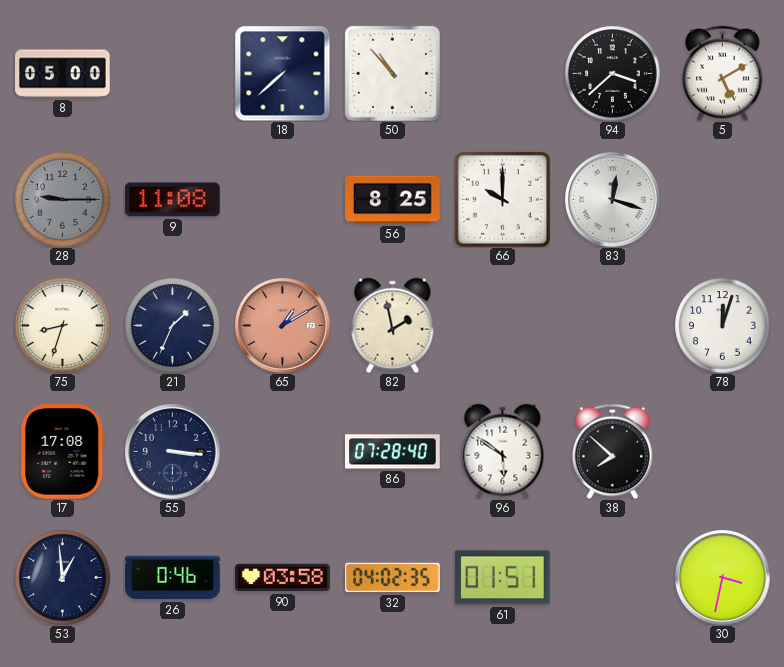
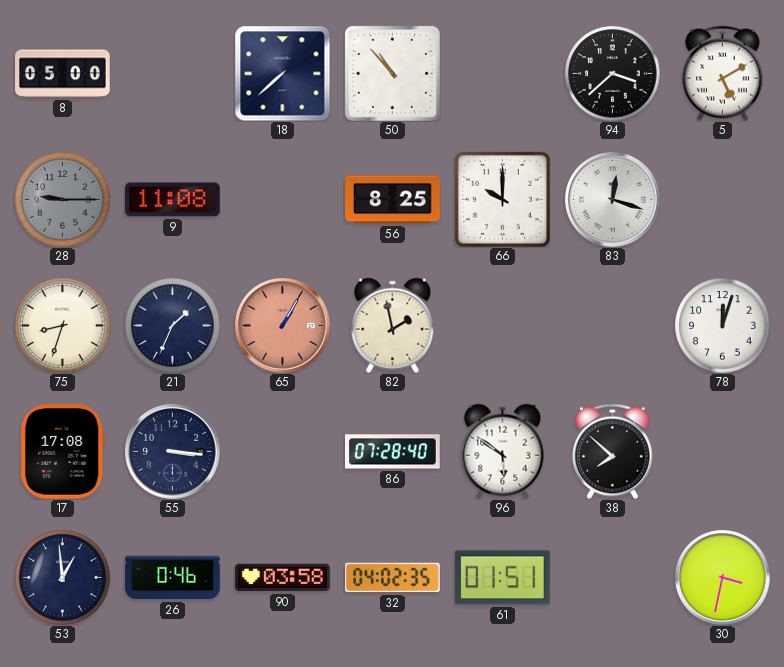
65: 1:10 -> 1:05
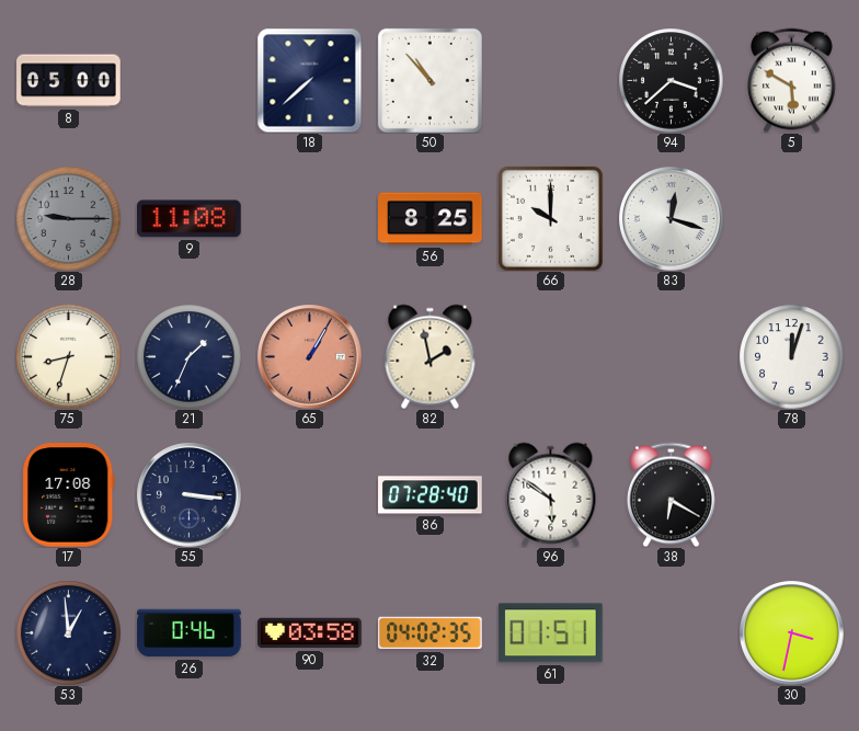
5: 5:10 -> 5:50
38: 7:52 -> 6:20
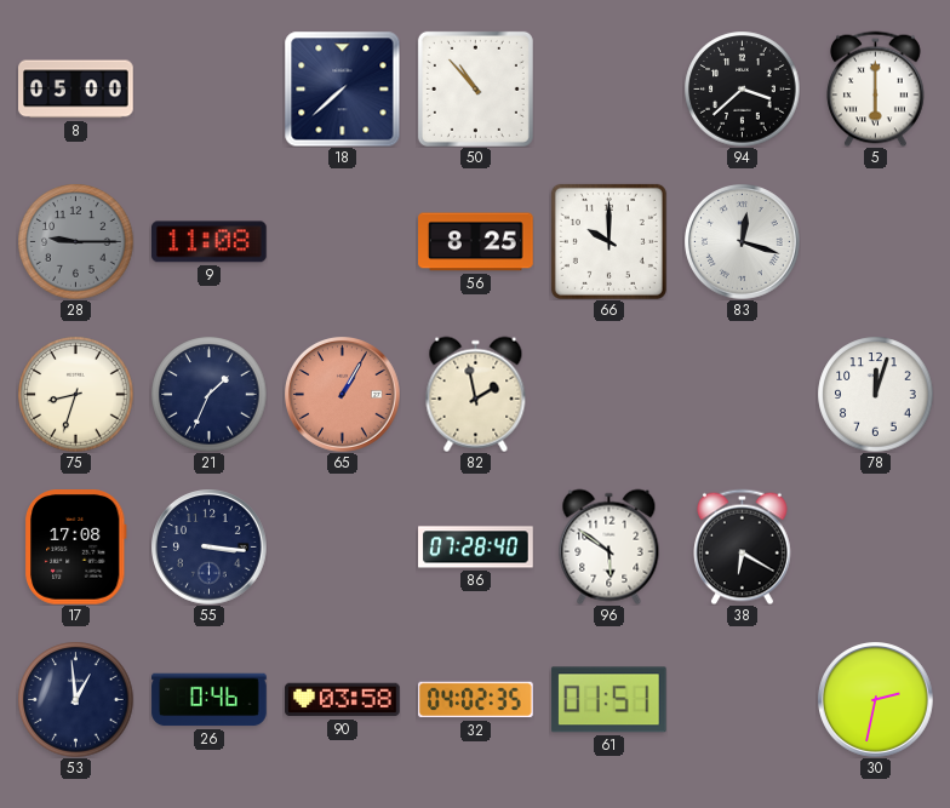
5: 5:50 -> 6:00
30: 3:32 -> 2:32
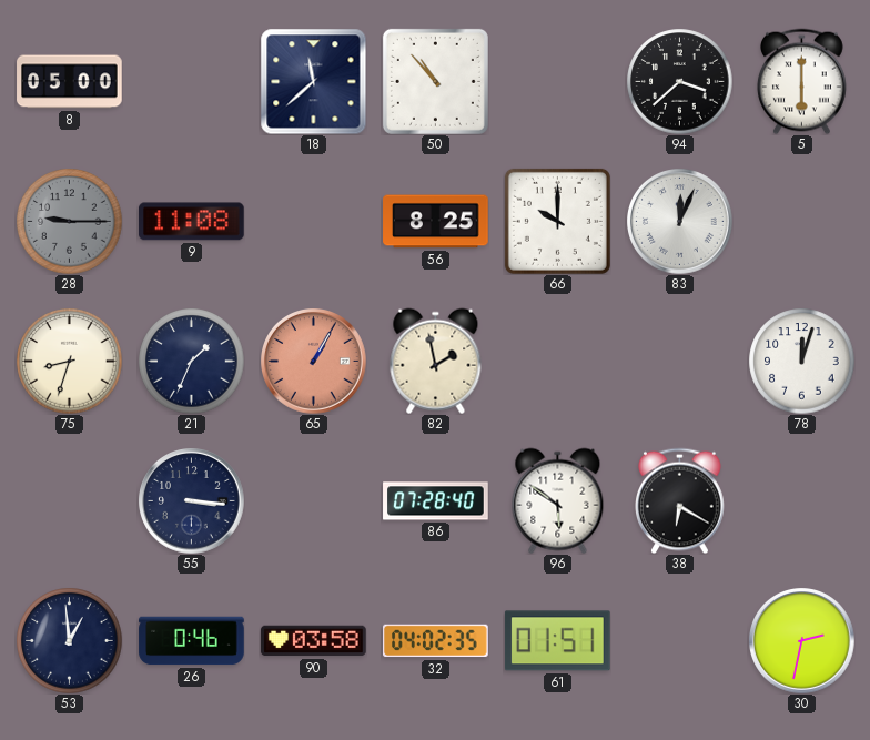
18: 7:38 -> 11:38
83: 12:18 -> 12:04
17: 17:08 -> none
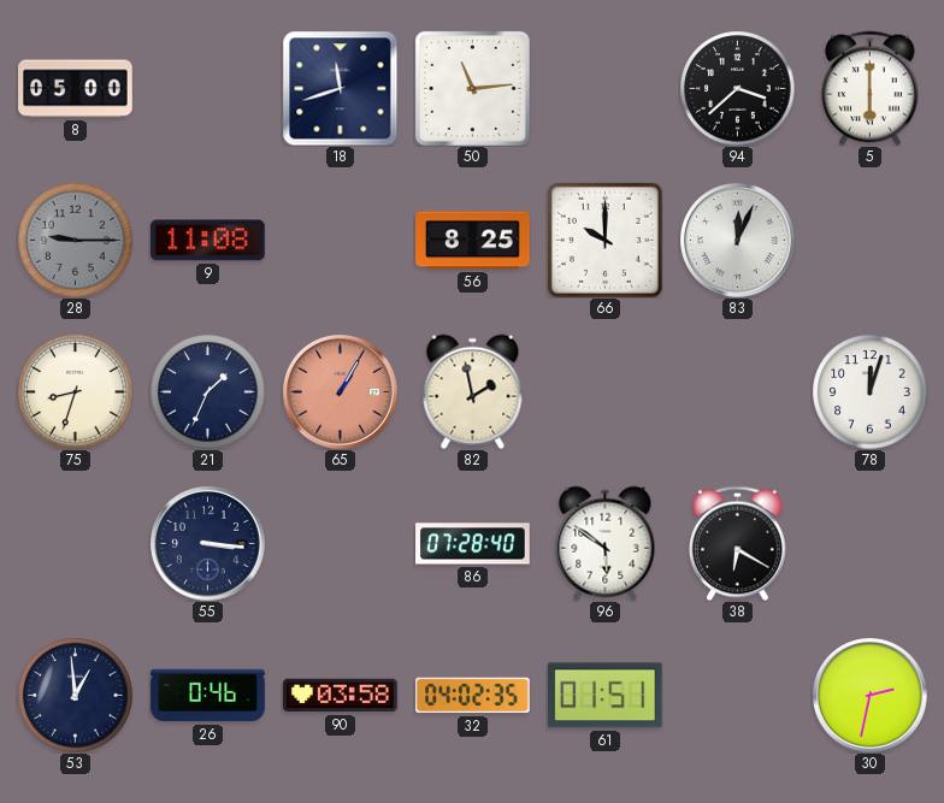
18: 11:38 -> 11:42
50: 10:53 -> 11:14
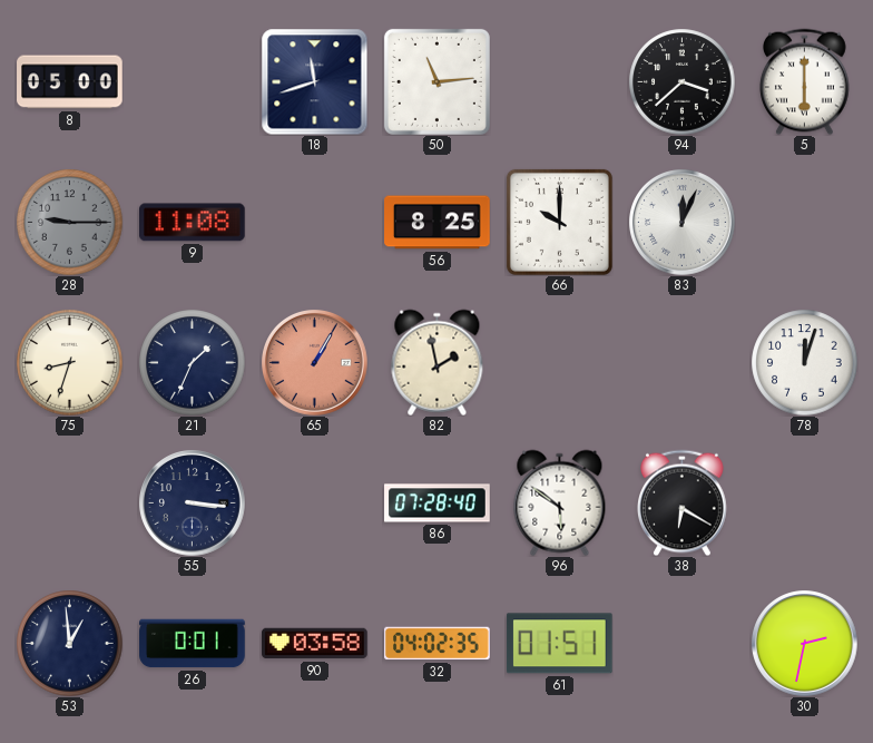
26: 0:46 -> 0:01
